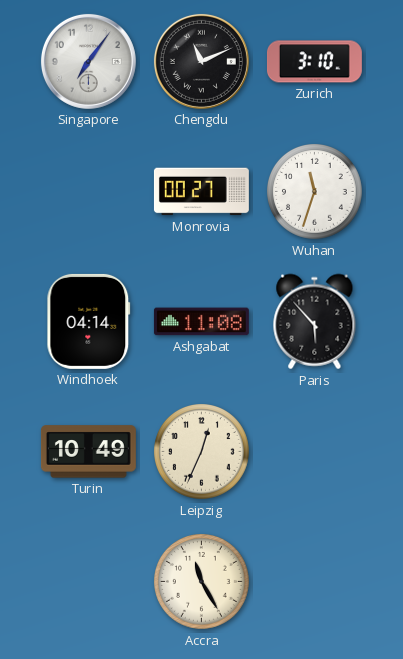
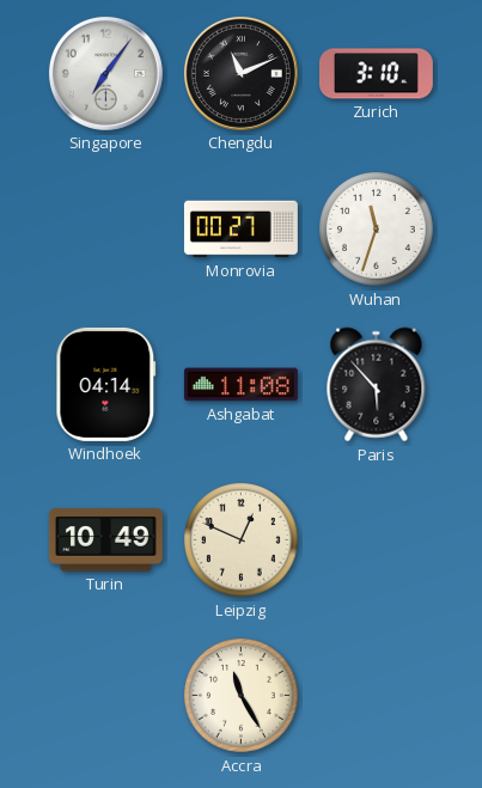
Leipzig: 12:34 -> 12:49
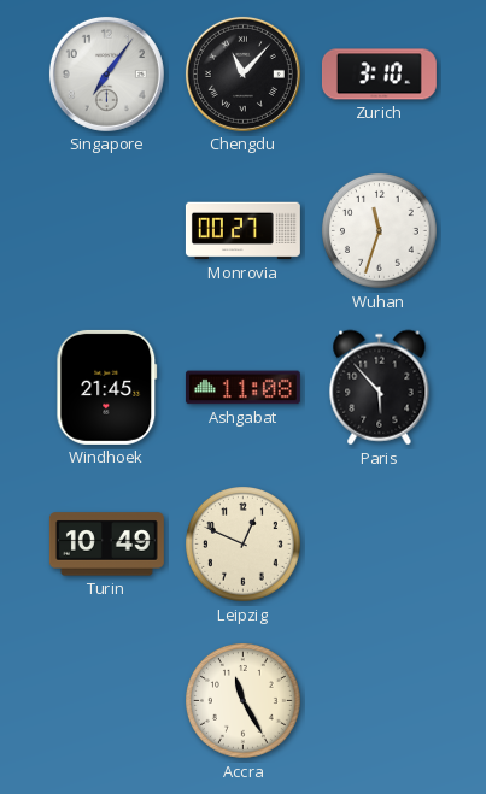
Chengdu: 11:11 -> 11:07
Windhoek: 04:14 -> 21:45
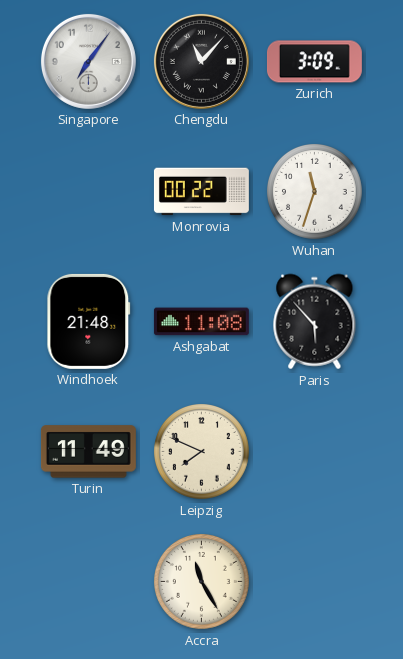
Zurich: 3:10 -> 3:09
Monrovia: 00:27 -> 00:22
Windhoek: 21:45 -> 21:48
Turin: 10:49 -> 11:49
Leipzig: 12:49 -> 7:49
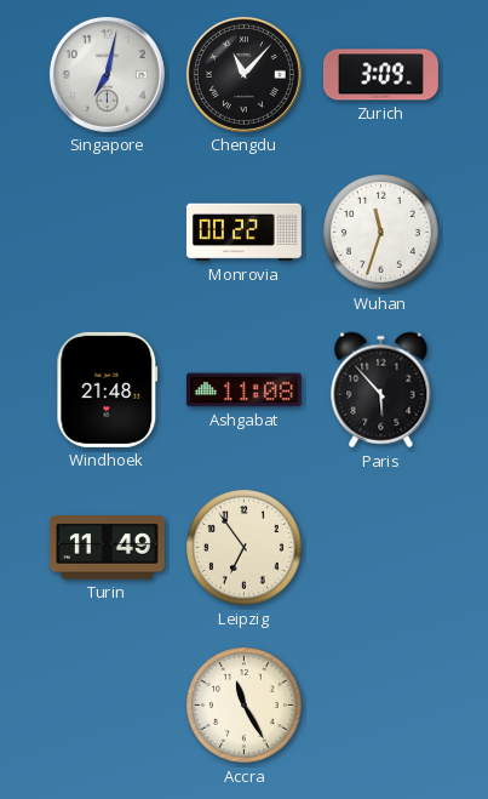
Singapore: 7:06 -> 7:02
Leipzig: 7:49 -> 6:54
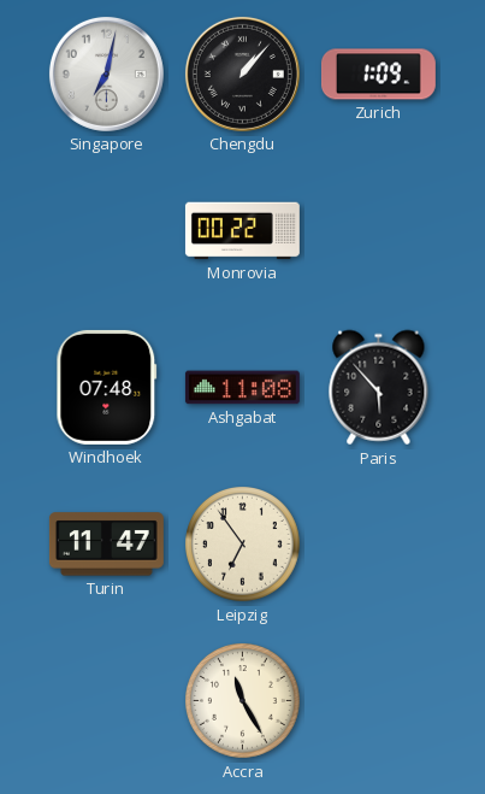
Chengdu: 11:07 -> 1:07
Zurich: 3:09 -> 1:09
Wuhan: 11:33 -> none
Windhoek: 21:48 -> 07:48
Turin: 11:49 -> 11:47
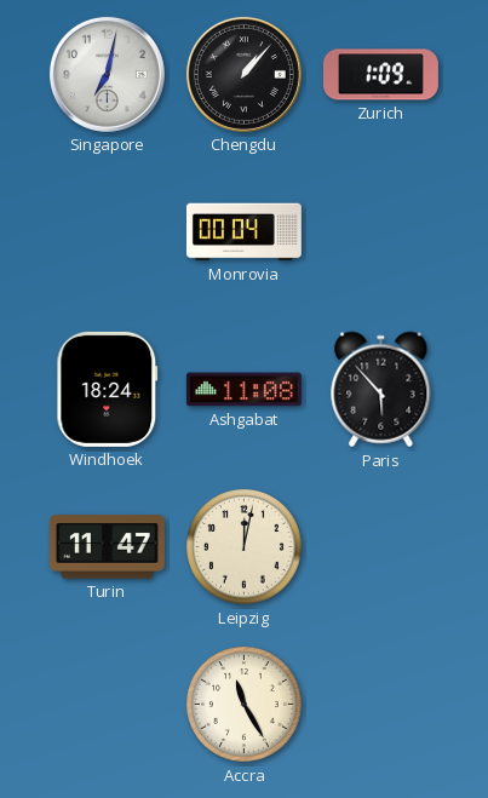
Monrovia: 00:22 -> 00:04
Windhoek: 07:48 -> 18:24
Leipzig: 6:54 -> 12:02
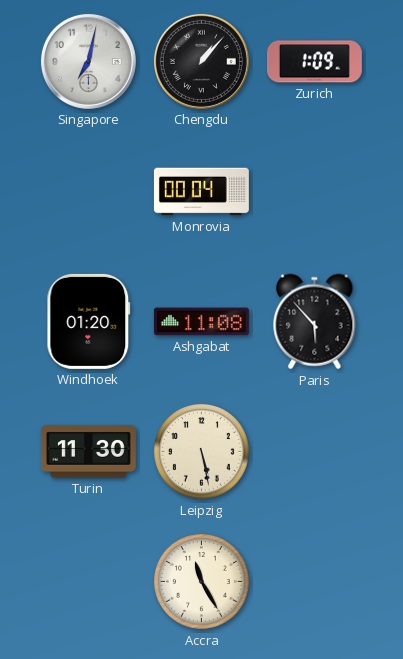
Windhoek: 18:24 -> 01:20
Turin: 11:47 -> 11:30
Leipzig: 12:02 -> 5:28
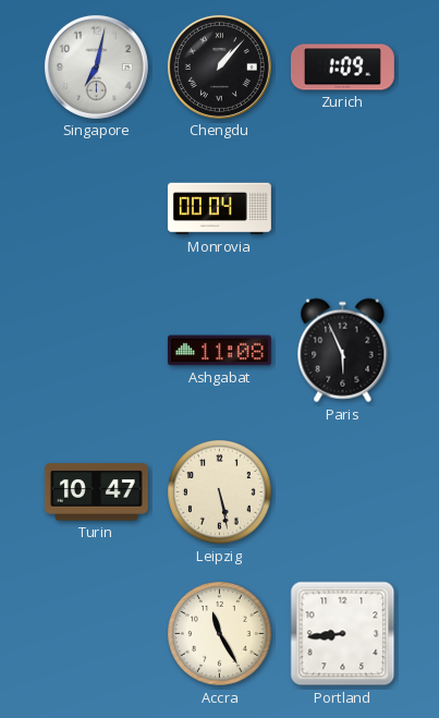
Windhoek: 01:20 -> none
Paris: 5:53 -> 5:56
Turin: 11:30 -> 10:47
Portland: none -> 8:44
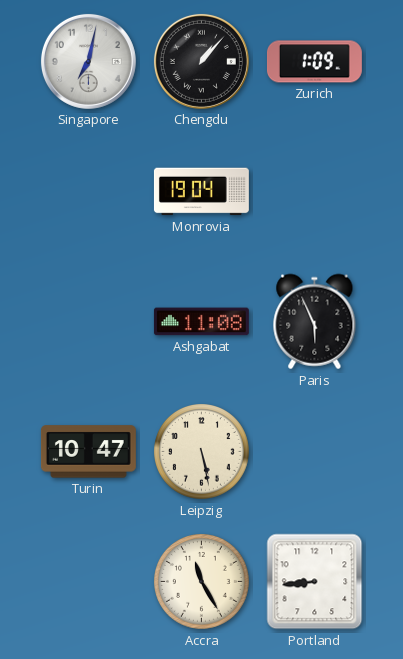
Monrovia: 00:04 -> 19:04
